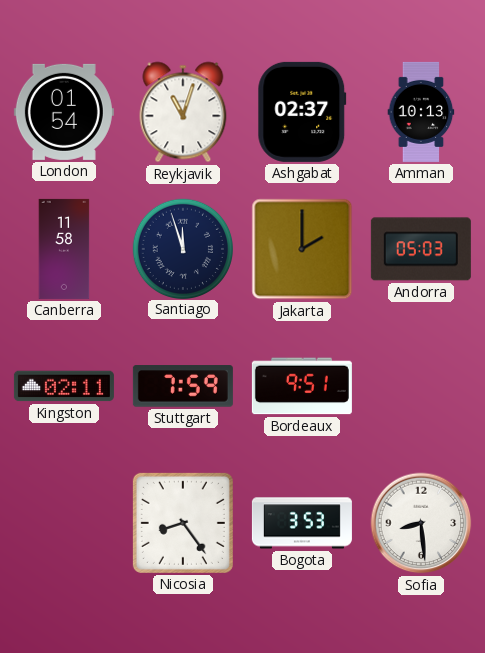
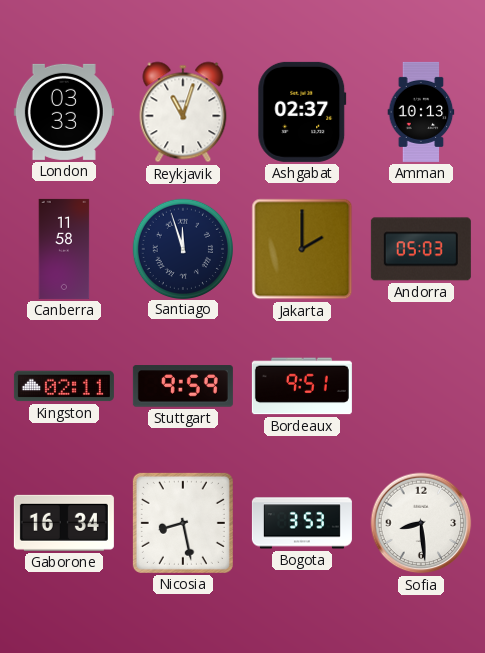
London: 01:54 -> 03:33
Stuttgart: 7:59 -> 9:59
Gaborone: none -> 16:34
Nicosia: 8:24 -> 8:28
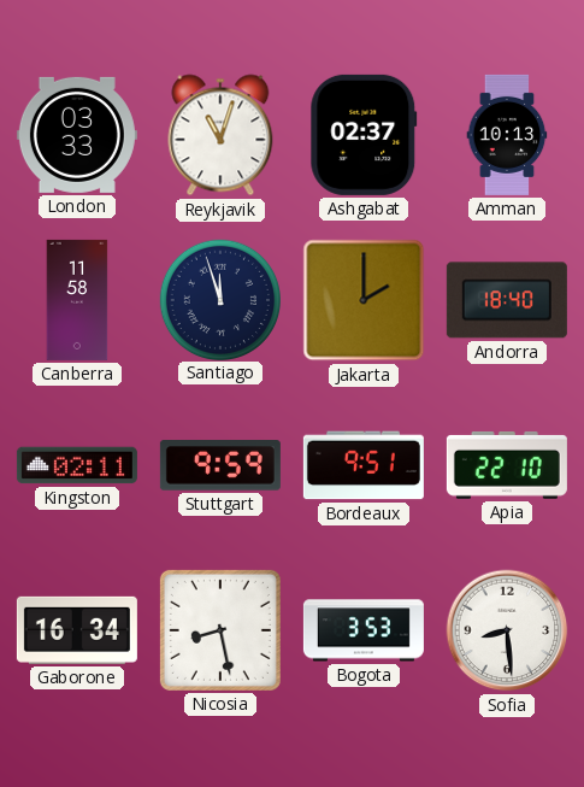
Andorra: 05:03 -> 18:40
Apia: none -> 22:10
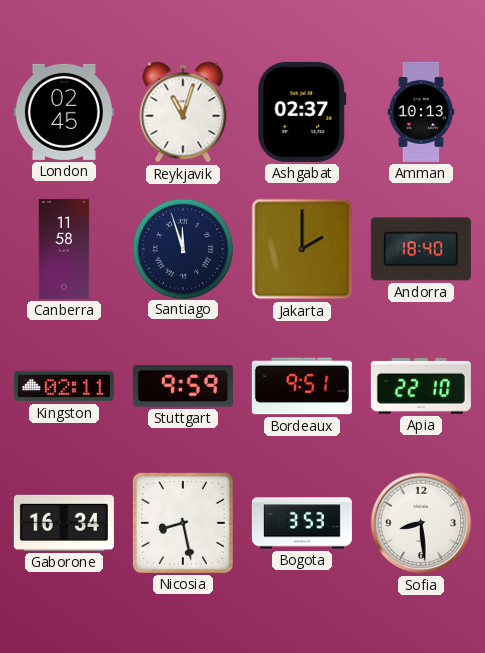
London: 03:33 -> 02:45
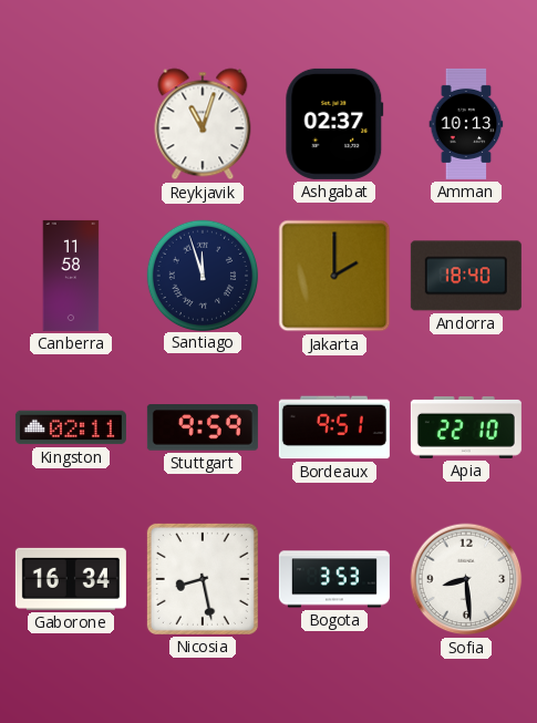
London: 02:45 -> none
